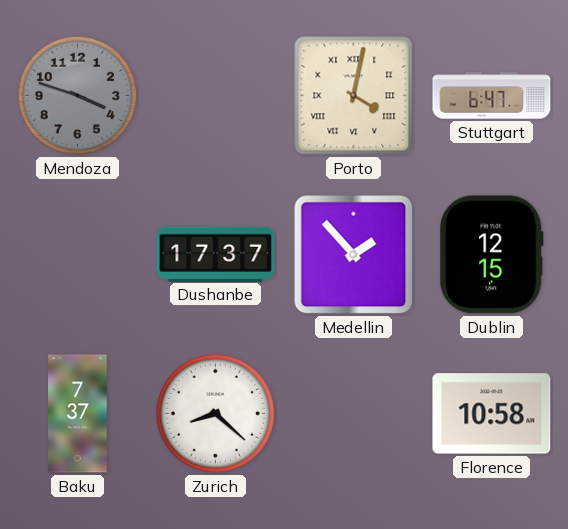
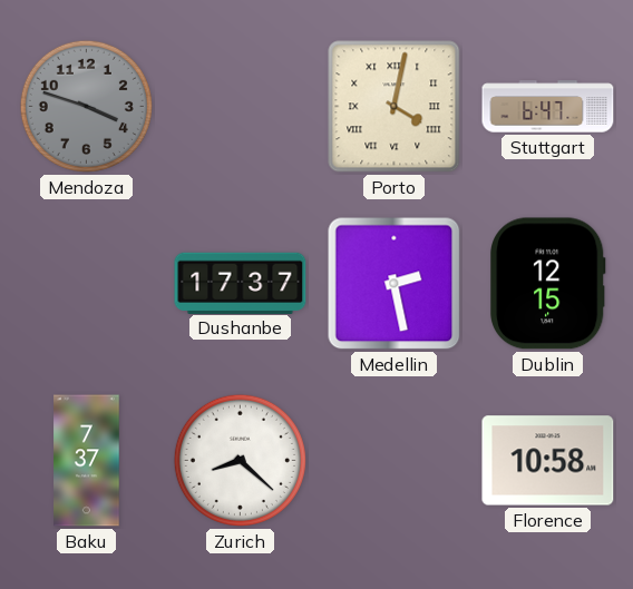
Medellin: 1:53 -> 2:28
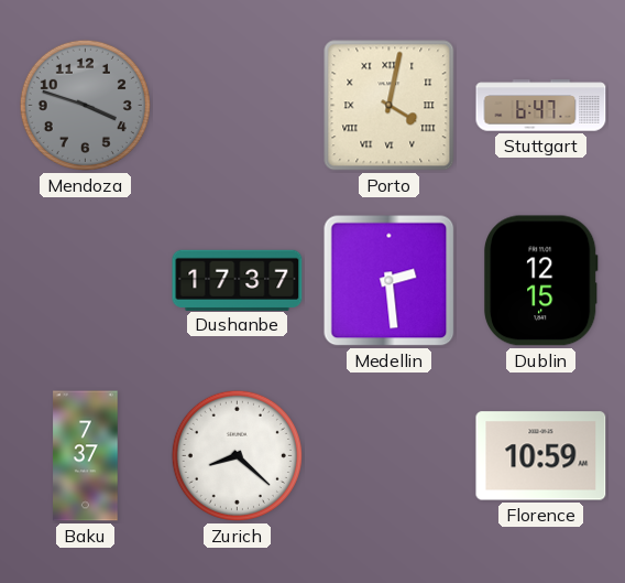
Medellin: 2:28 -> 2:29
Florence: 10:58 -> 10:59
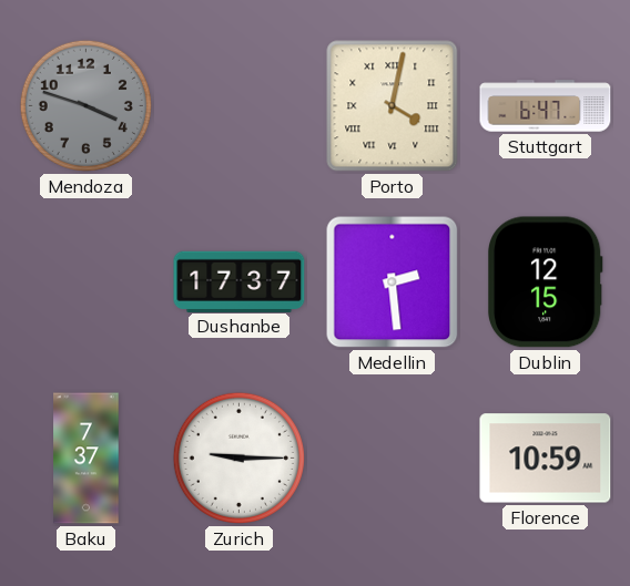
Zurich: 8:22 -> 9:15
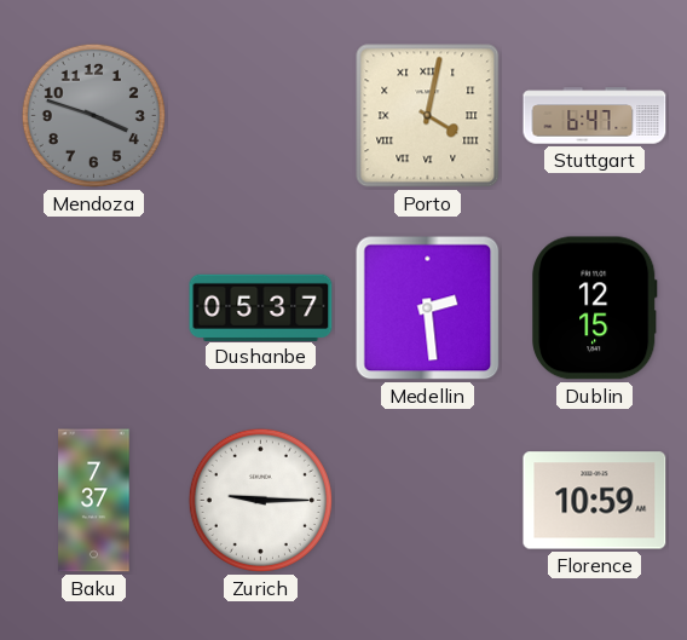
Dushanbe: 17:37 -> 05:37
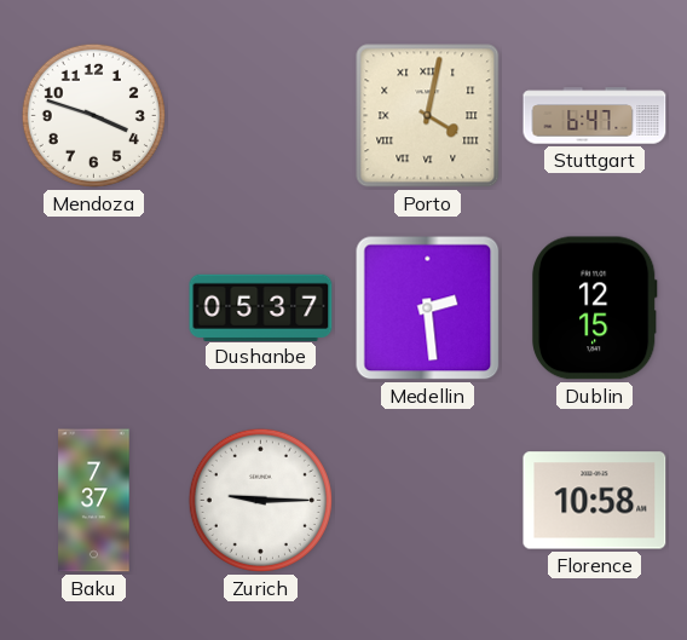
Mendoza dial: grey -> white
Florence: 10:59 -> 10:58
